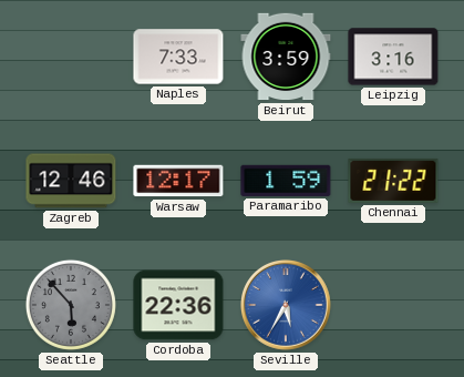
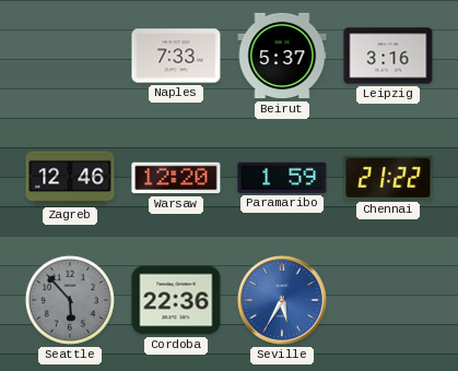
Beirut: 3:59 -> 5:37
Warsaw: 12:17 -> 12:20
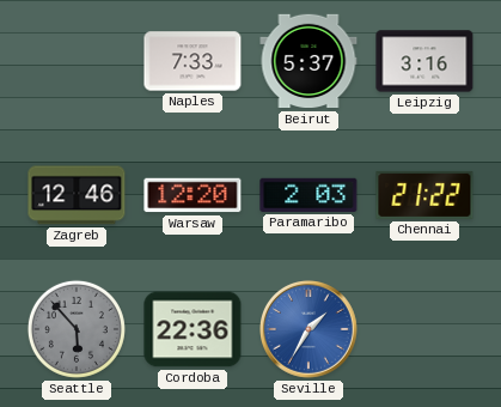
Paramaribo: 1:59 -> 2:03
Seville: 5:35 -> 1:35
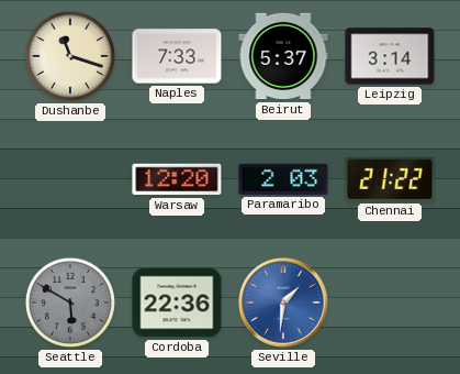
Dushanbe: none -> 11:18
Leipzig: 3:16 -> 3:14
Zagreb: 12:46 -> none
Seattle: 5:53 -> 5:50
Seville: 1:35 -> 1:31
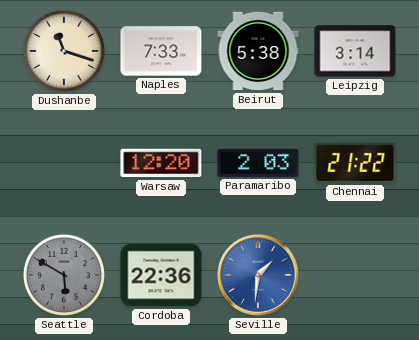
Beirut: 5:37 -> 5:38
